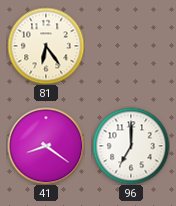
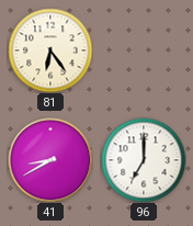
41: 8:21 -> 8:40
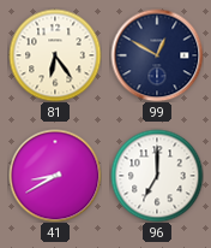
99: none -> 12:50
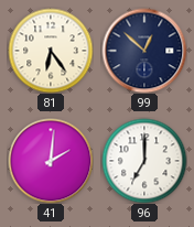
99: 12:50 -> 12:52
41: 8:40 -> 2:01
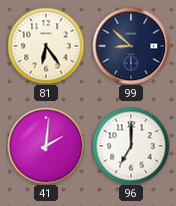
99: 12:52 -> 8:52
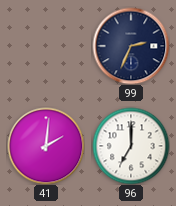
81: 6:24 -> none
99: 8:52 -> 2:34
